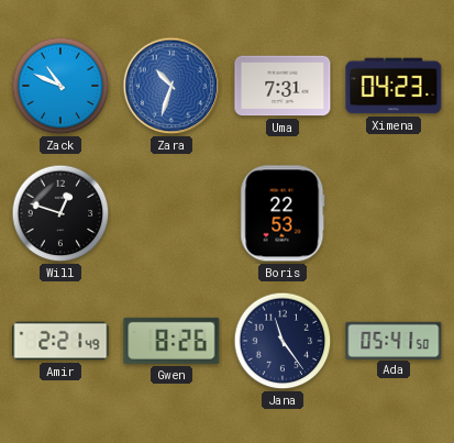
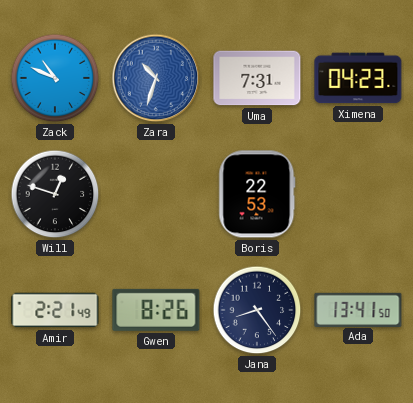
Jana: 11:24 -> 8:24
Ada: 05:41 -> 13:41
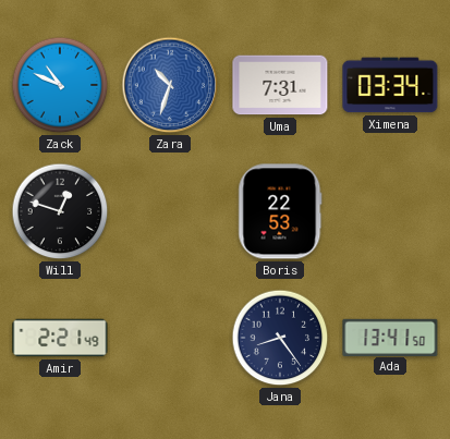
Ximena: 04:23 -> 03:34
Gwen: 8:26 -> none
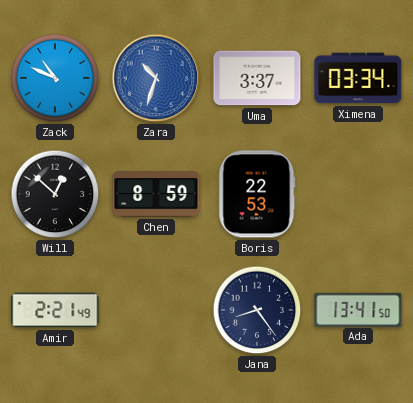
Uma: 7:31 -> 3:37
Will: 12:48 -> 12:52
Chen: none -> 8:59
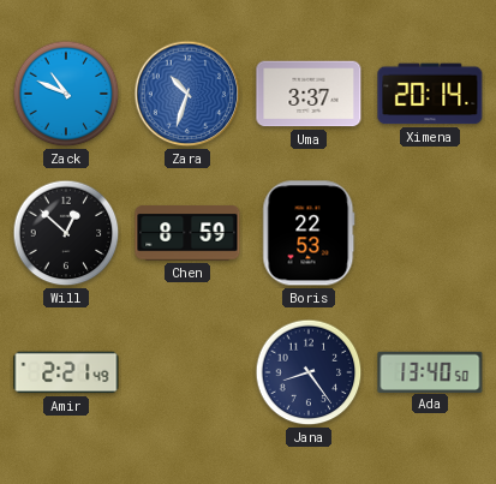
Ximena: 03:34 -> 20:14
Ada: 13:41 -> 13:40
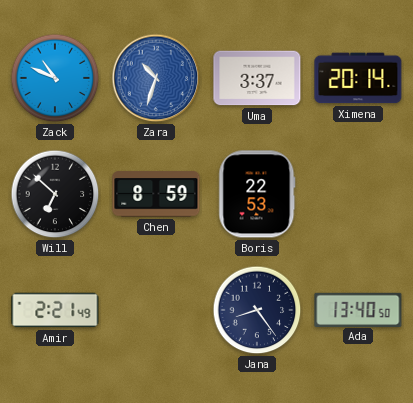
Will: 12:52 -> 6:52
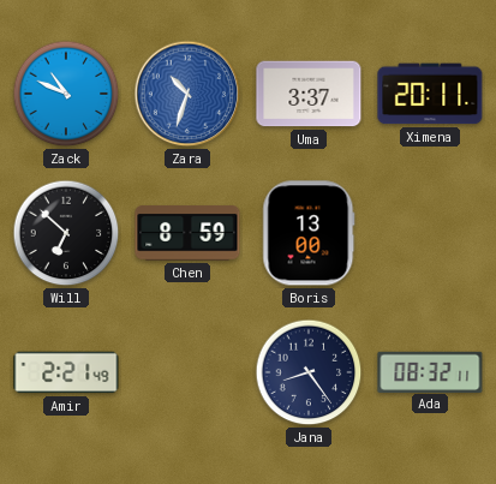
Ximena: 20:14 -> 20:11
Boris: 22:53 -> 13:00
Ada: 13:40 -> 08:32
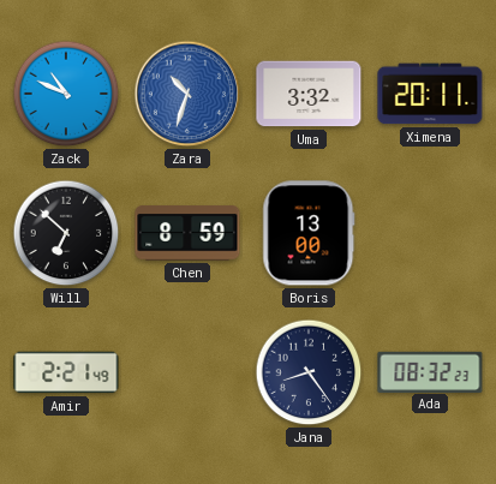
Uma: 3:37 -> 3:32
Ada: 08:32:11 -> 08:32:23
